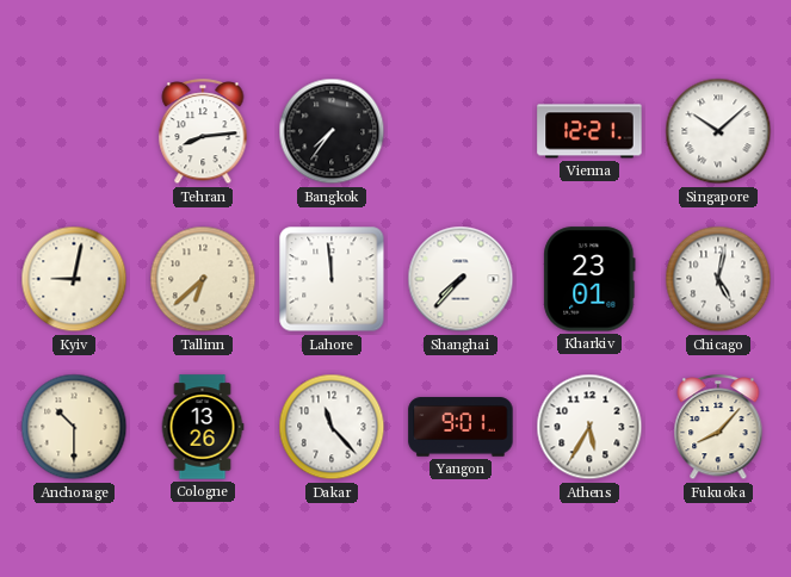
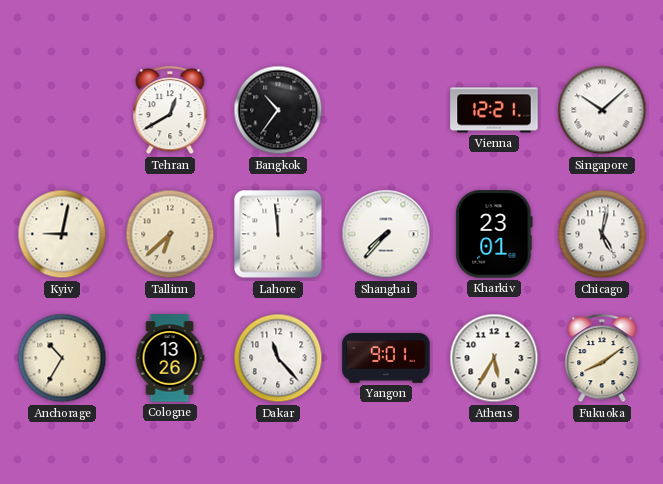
Tehran: 8:14 -> 12:40
Bangkok: 7:36 -> 10:36
Anchorage: 10:30 -> 10:35
Fukuoka: 8:07 -> 8:09
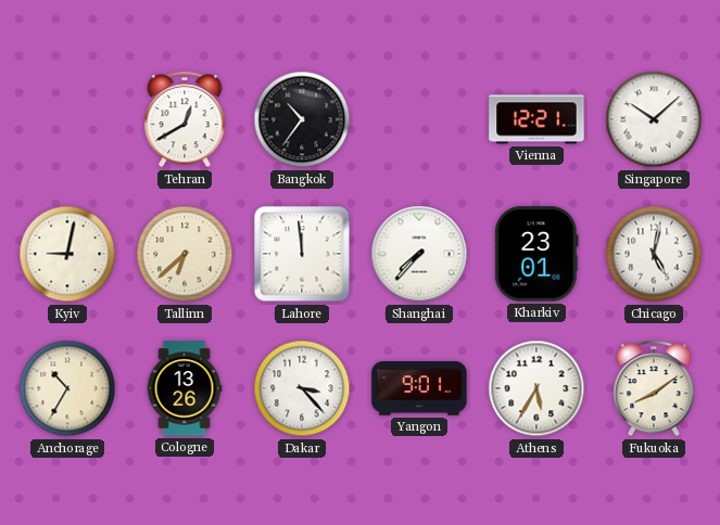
Dakar: 11:23 -> 3:23
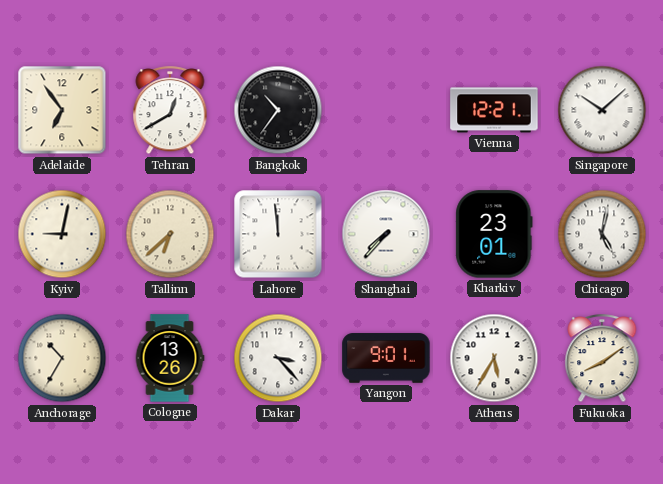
Adelaide: none -> 6:54
